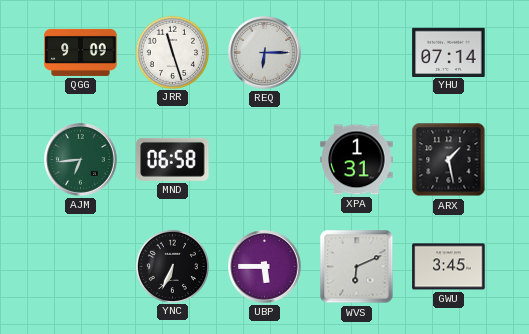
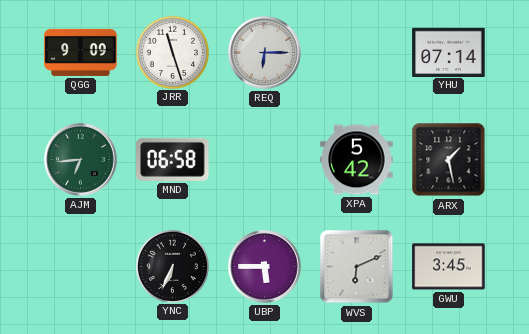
XPA: 1:31 -> 5:42
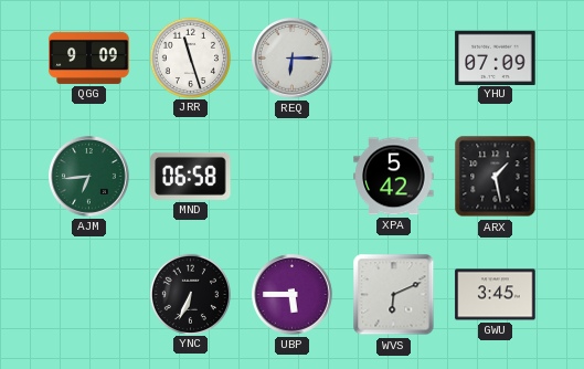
YHU: 07:14 -> 07:09
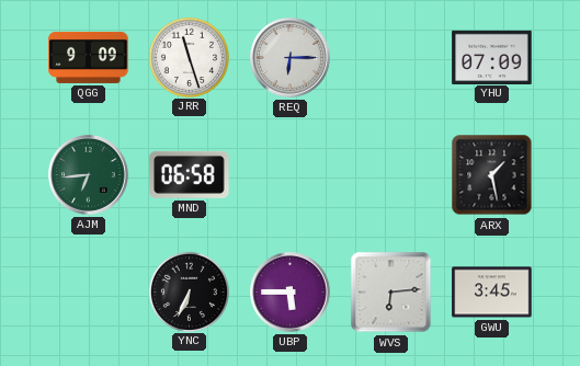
XPA: 5:42 -> none
WVS: 6:11 -> 6:14
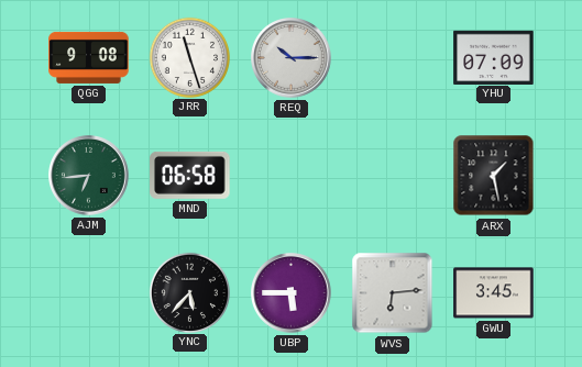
QGG: 9:09 -> 9:08
REQ: 6:15 -> 10:15
YNC: 6:34 -> 5:37
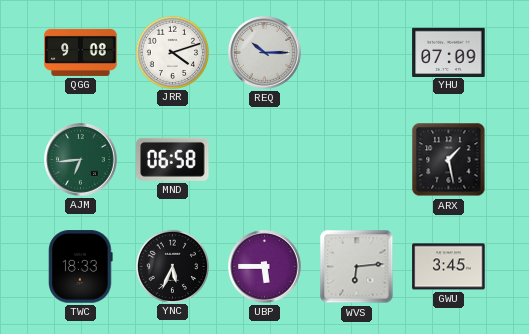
JRR: 11:27 -> 4:12
TWC: none -> 18:33
YNC: 5:37 -> 5:34
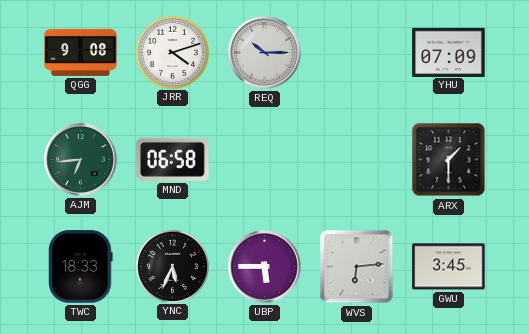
ARX: 1:28 -> 1:30
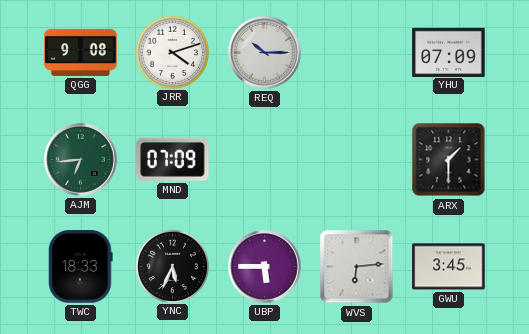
MND: 06:58 -> 07:09
